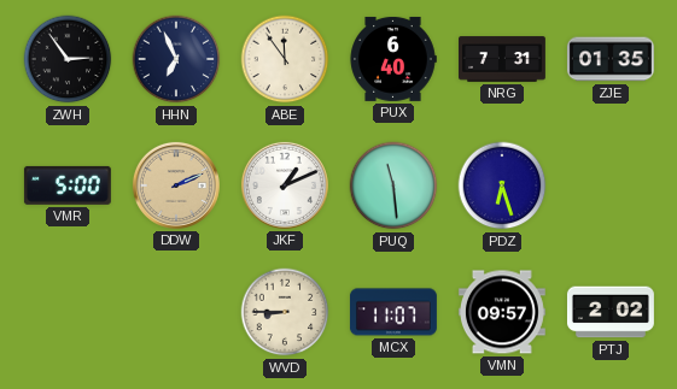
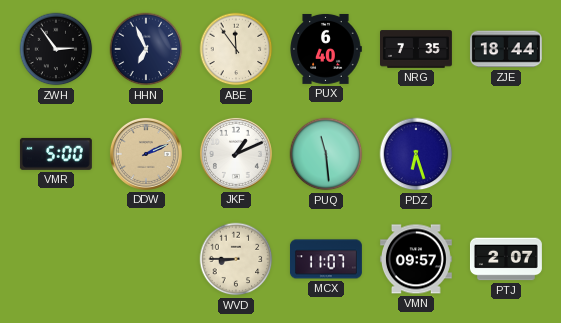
NRG: 7:31 -> 7:35
ZJE: 01:35 -> 18:44
PTJ: 2:02 -> 2:07
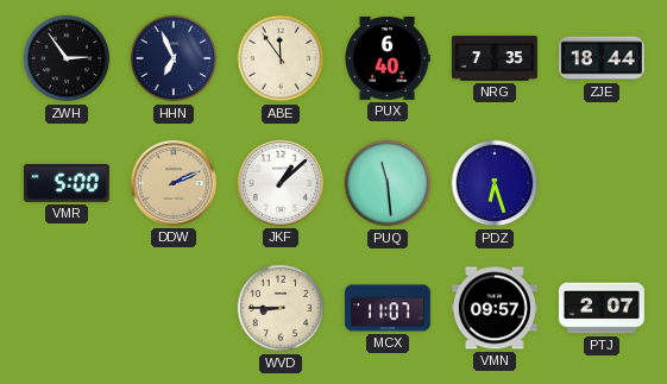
JKF: 1:11 -> 1:08
